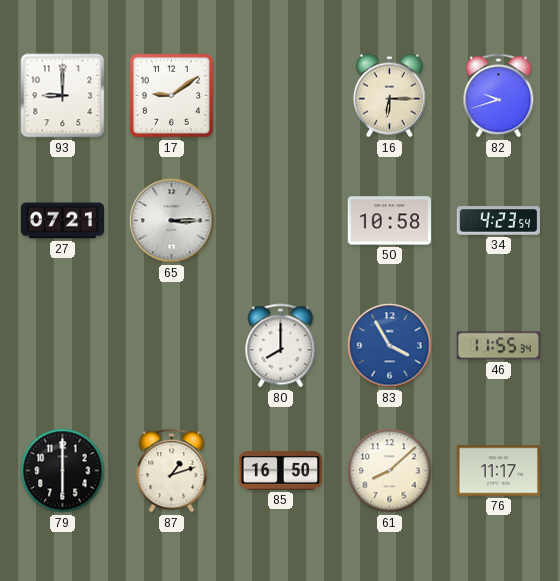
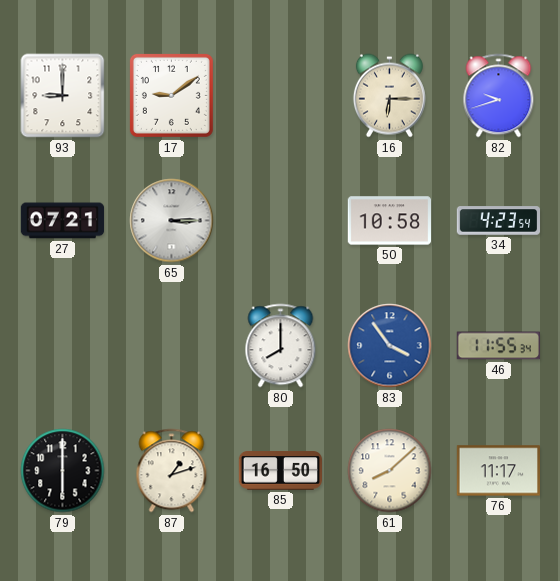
83: 3:55 -> 3:54
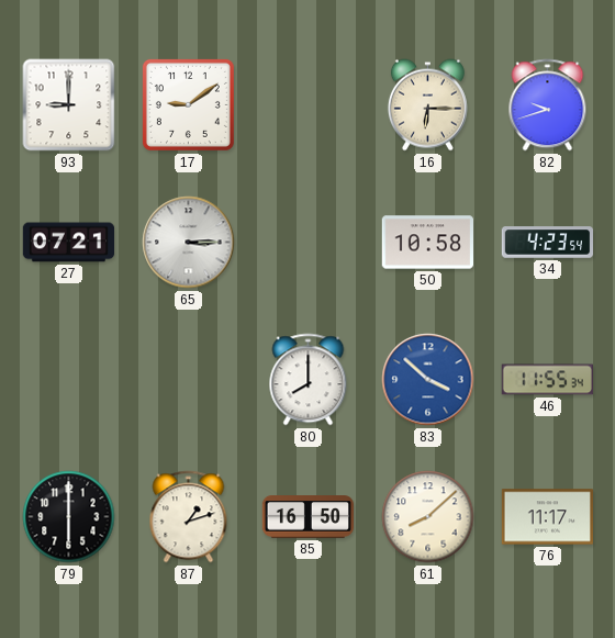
83: 3:54 -> 3:52
